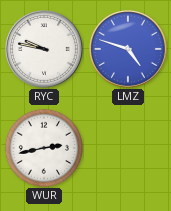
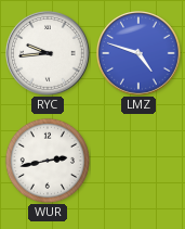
RYC: 9:47 -> 9:44
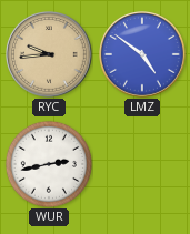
RYC dial: white -> champagne
LMZ: 4:48 -> 4:51
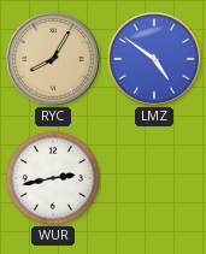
RYC: 9:44 -> 8:05
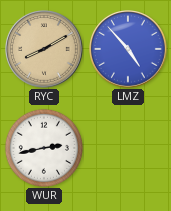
RYC: 8:05 -> 8:10
LMZ: 4:51 -> 4:53
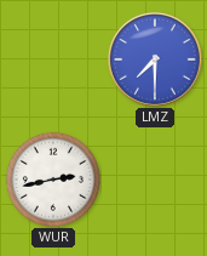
RYC: 8:10 -> none
LMZ: 4:53 -> 7:30
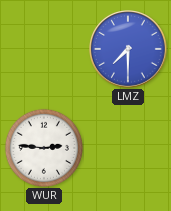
WUR: 2:43 -> 2:46
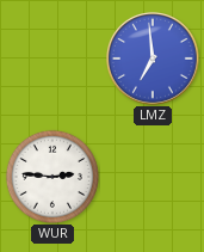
LMZ: 7:30 -> 6:59
